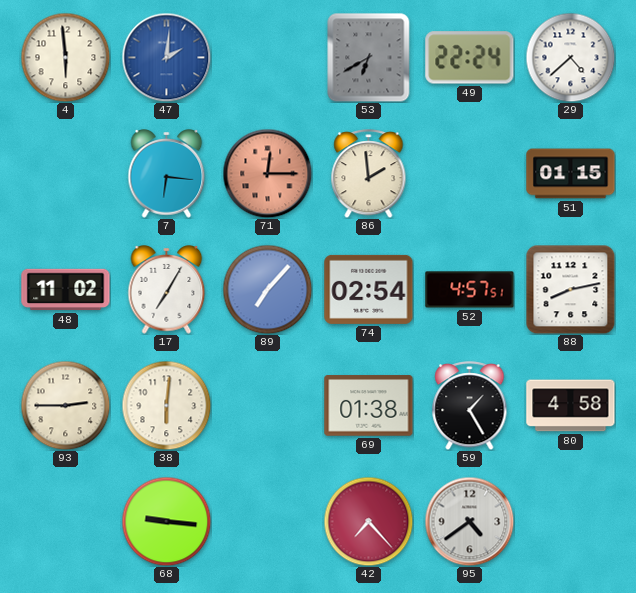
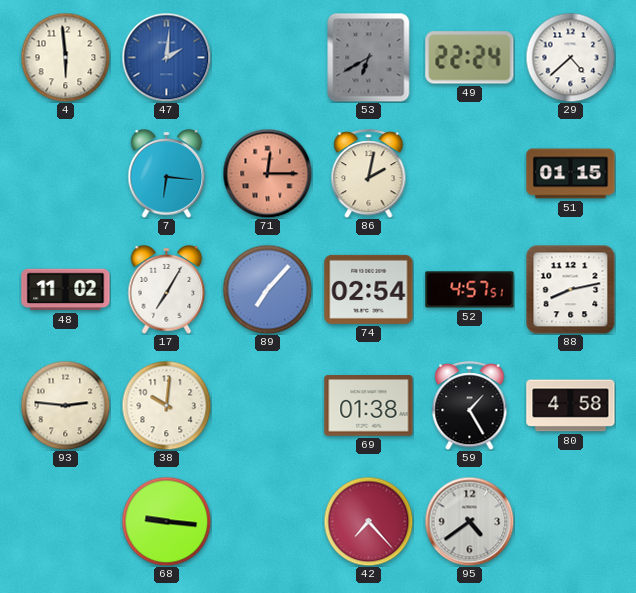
86: 1:59 -> 2:02
93: 2:45 -> 2:46
38: 6:01 -> 10:01
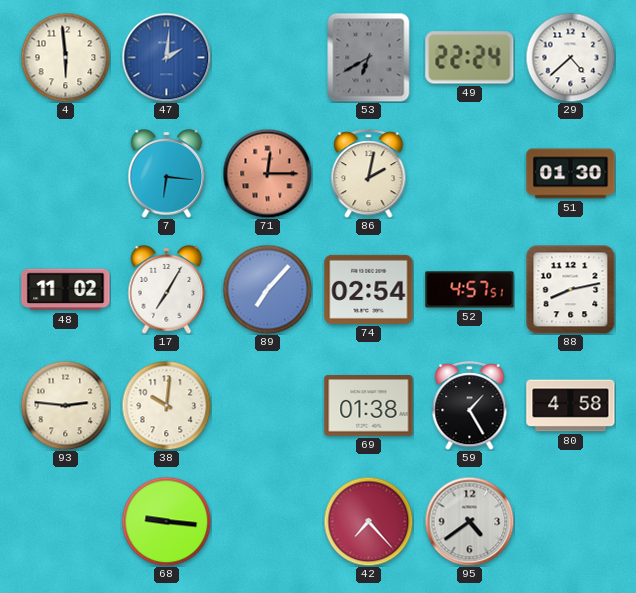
51: 01:15 -> 01:30
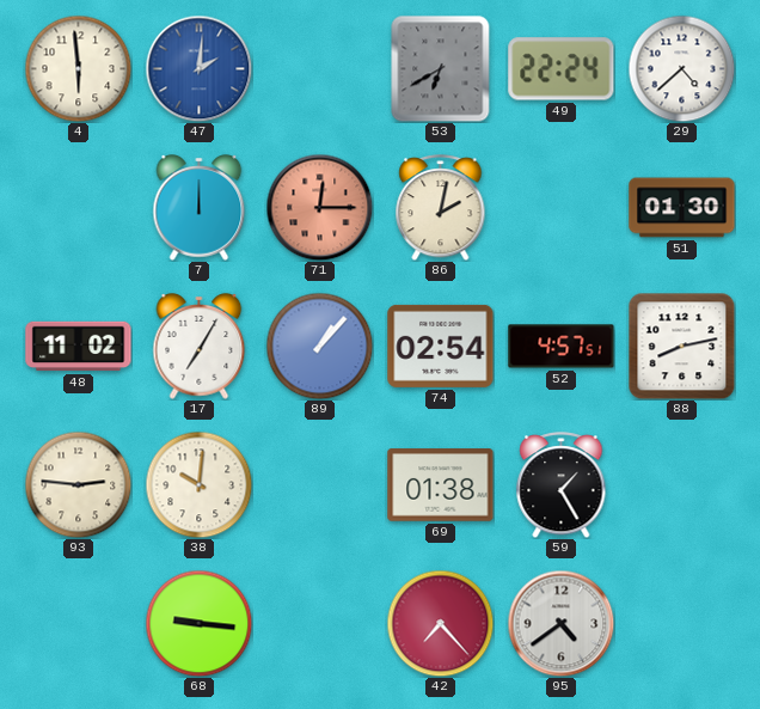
7: 6:16 -> 12:00
89: 7:07 -> 1:07
80: 4:58 -> none
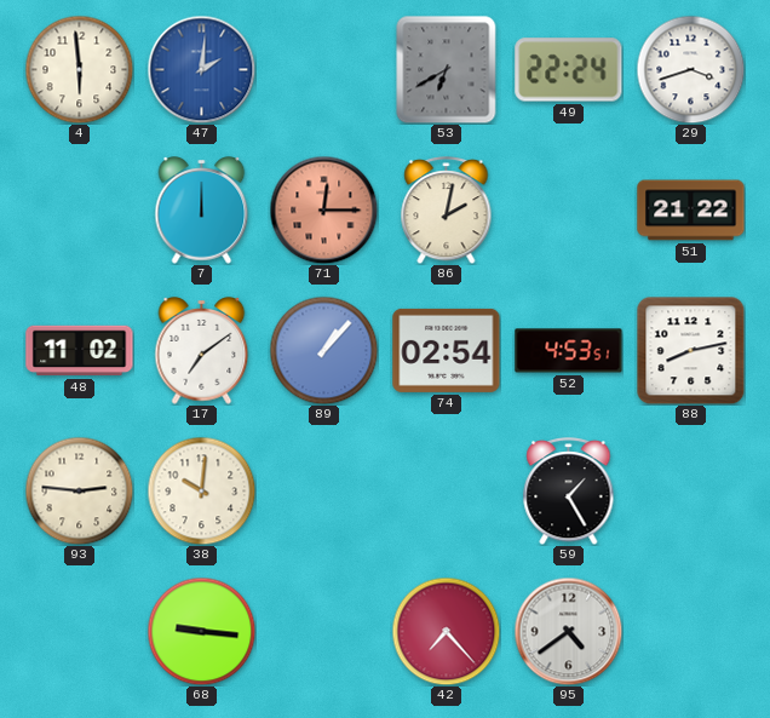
29: 4:38 -> 3:42
51: 01:30 -> 21:22
17: 7:05 -> 7:09
52: 4:57 -> 4:53
69: 01:38 -> none
